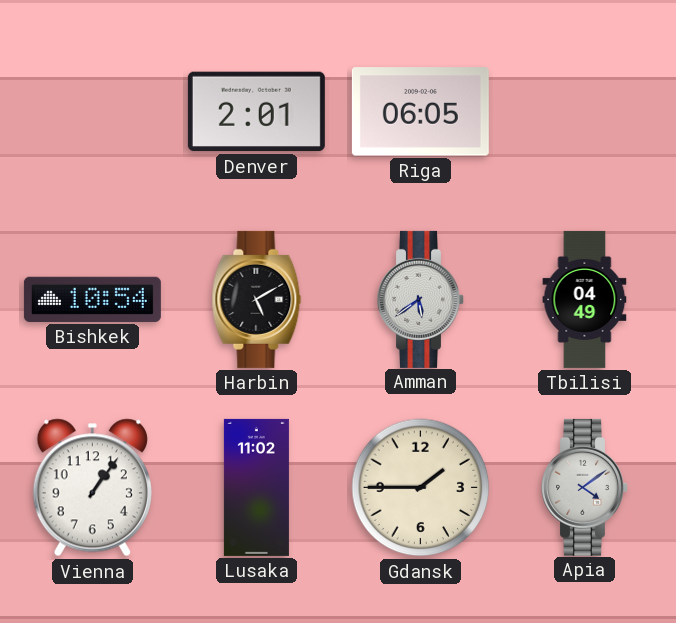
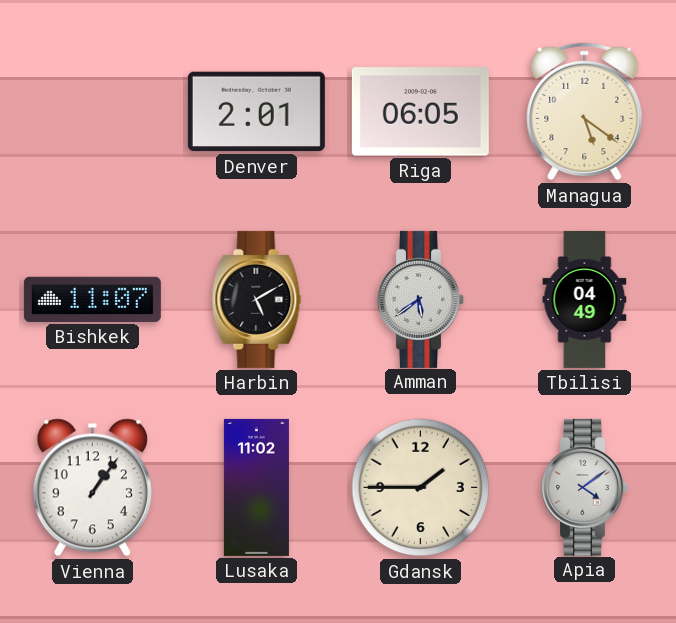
Managua: none -> 5:21
Bishkek: 10:54 -> 11:07
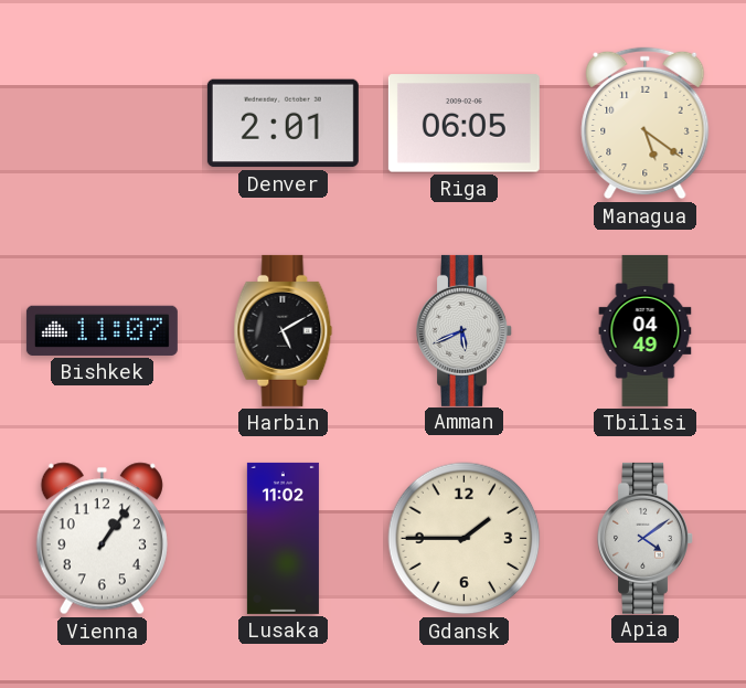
Amman: 5:39 -> 5:41
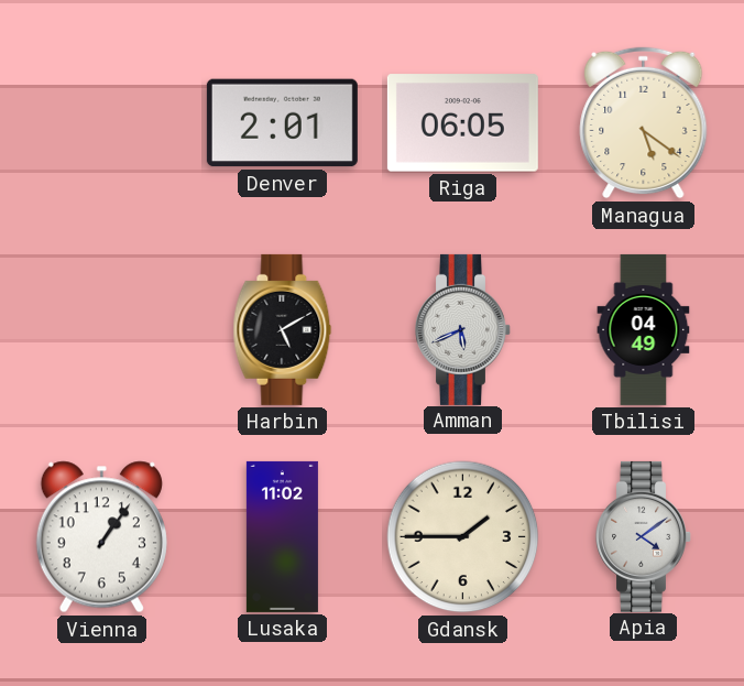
Bishkek: 11:07 -> none
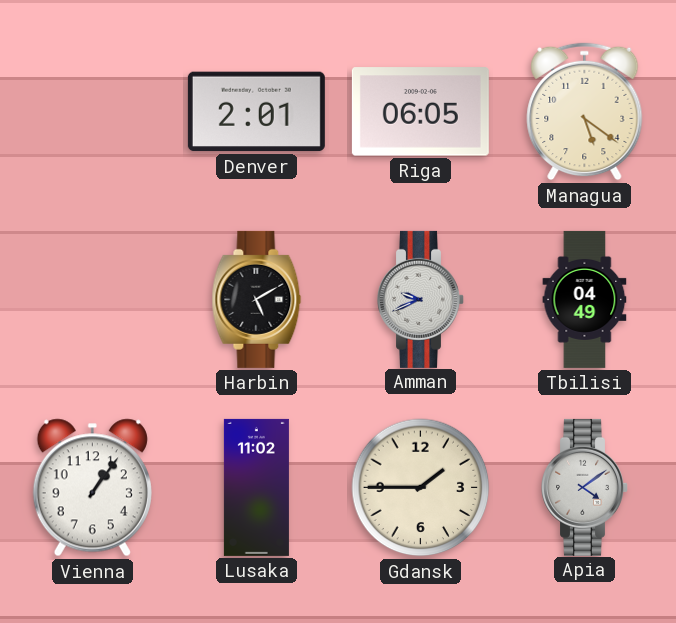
Amman: 5:41 -> 9:41
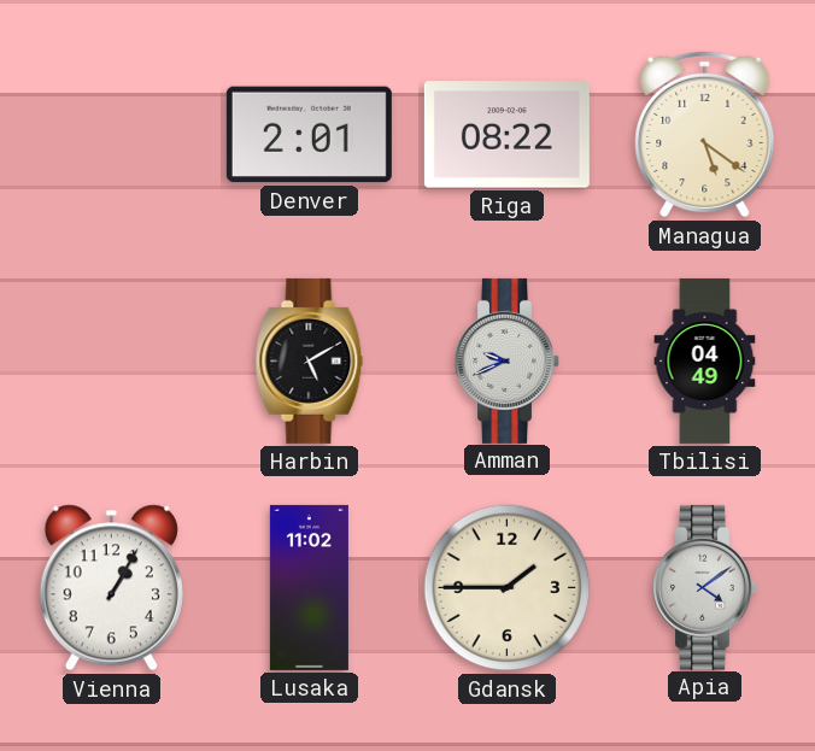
Riga: 06:05 -> 08:22
Vienna: 1:06 -> 1:05
